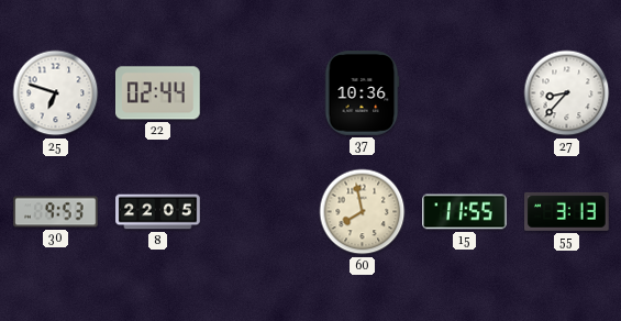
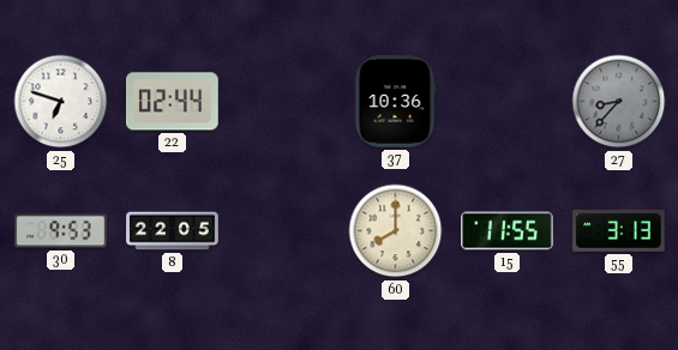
27 dial: white -> grey
60: 7:58 -> 8:00
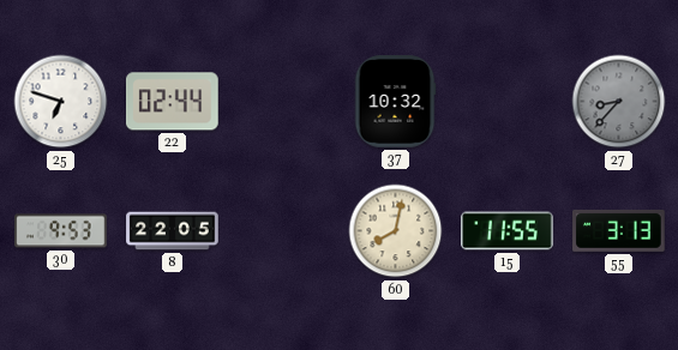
37: 10:36 -> 10:32
60: 8:00 -> 8:02
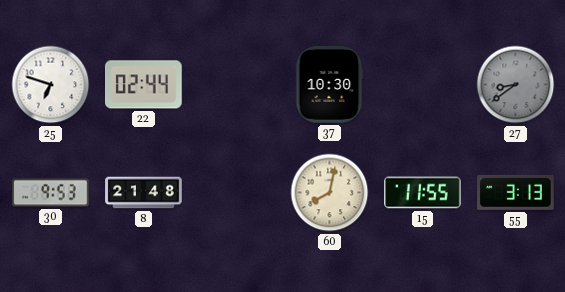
37: 10:32 -> 10:30
27: 8:37 -> 8:39
8: 22:05 -> 21:48
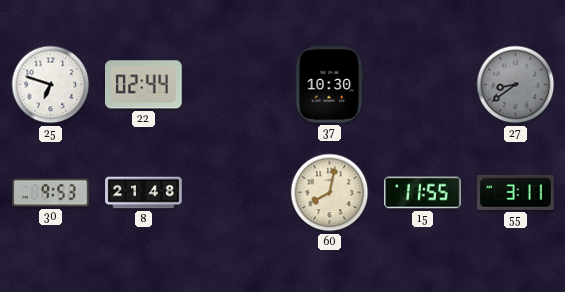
55: 3:13 -> 3:11
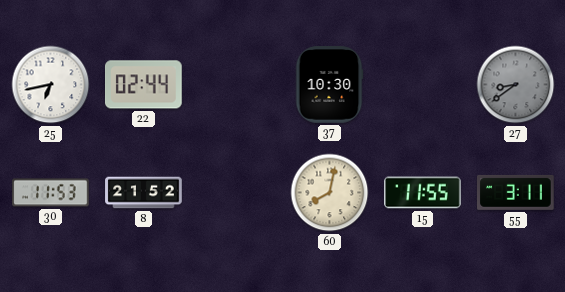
25: 6:48 -> 6:43
30: 9:53 -> 11:53
8: 21:48 -> 21:52
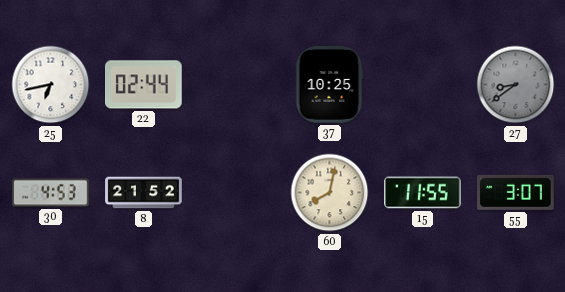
37: 10:30 -> 10:25
30: 11:53 -> 4:53
55: 3:11 -> 3:07
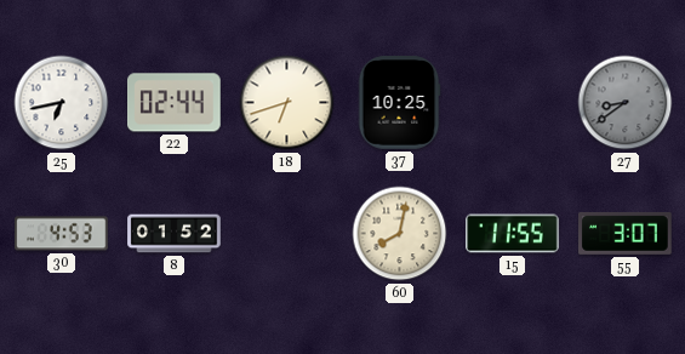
18: none -> 6:42
8: 21:52 -> 01:52
